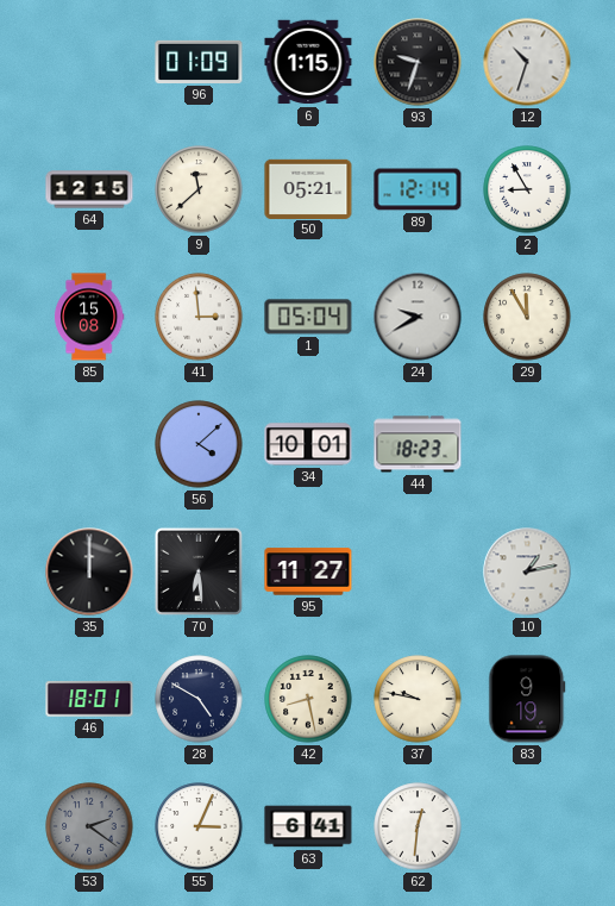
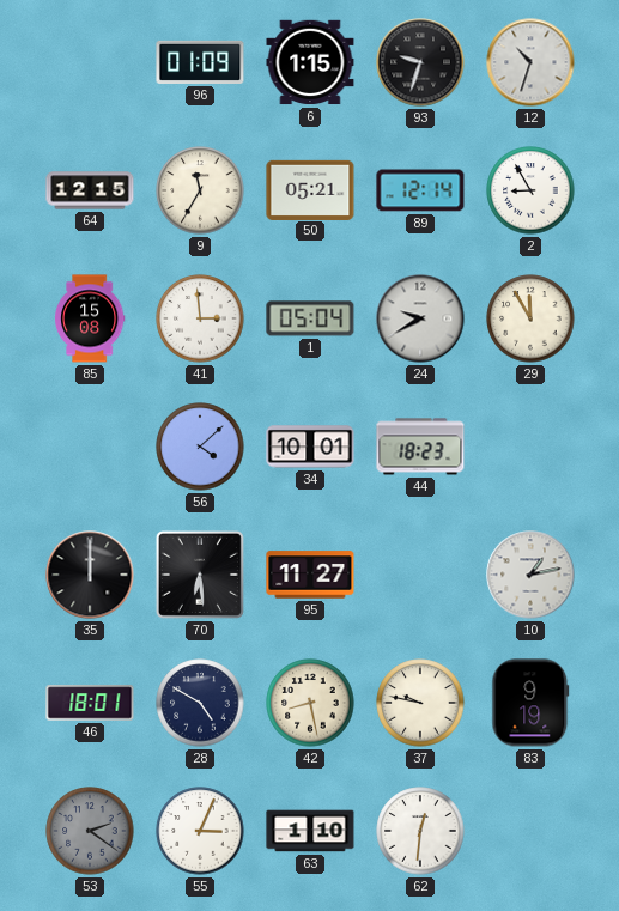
9: 11:38 -> 11:35
63: 6:41 -> 1:10
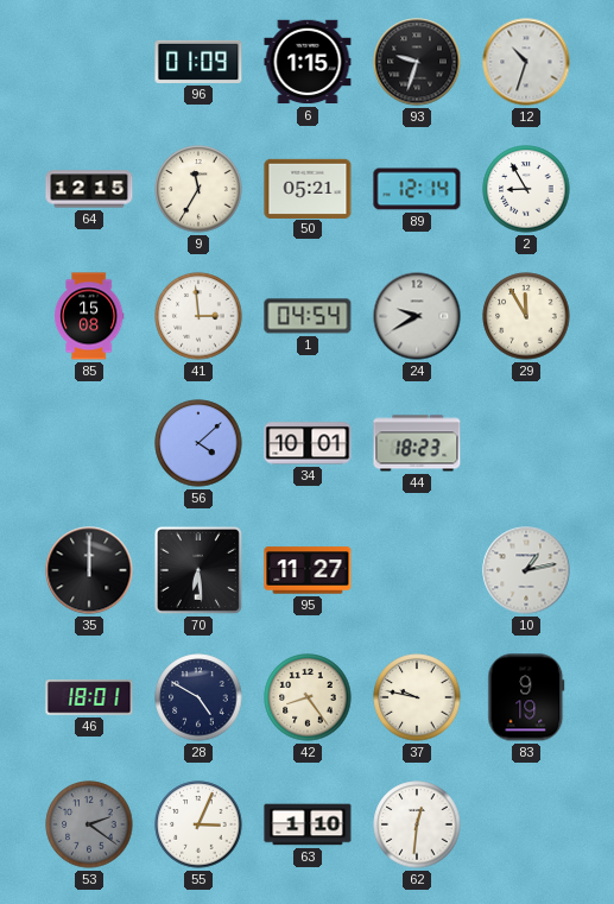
1: 05:04 -> 04:54
42: 8:28 -> 8:24
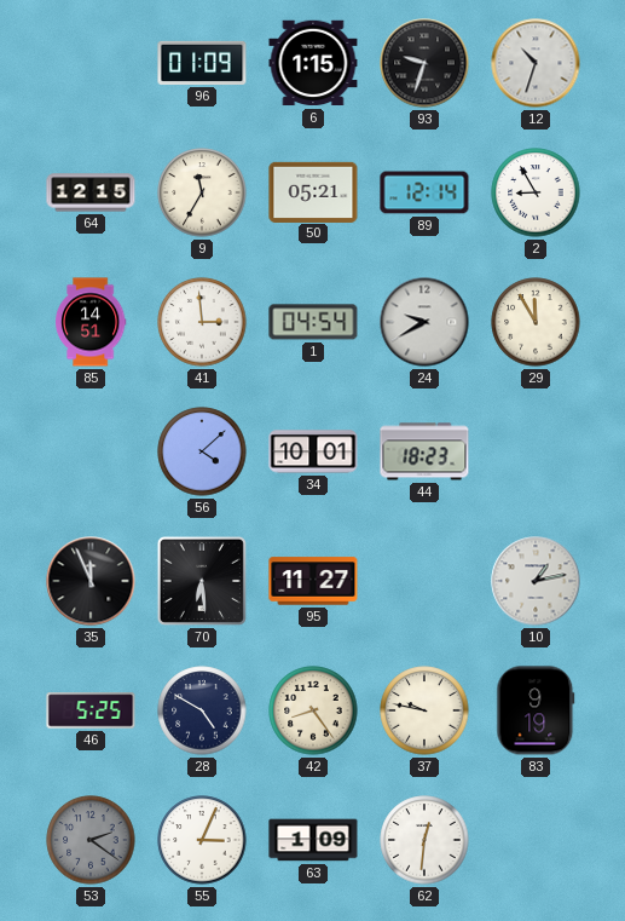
85: 15:08 -> 14:51
35: 12:00 -> 11:56
46: 18:01 -> 5:25
63: 1:10 -> 1:09
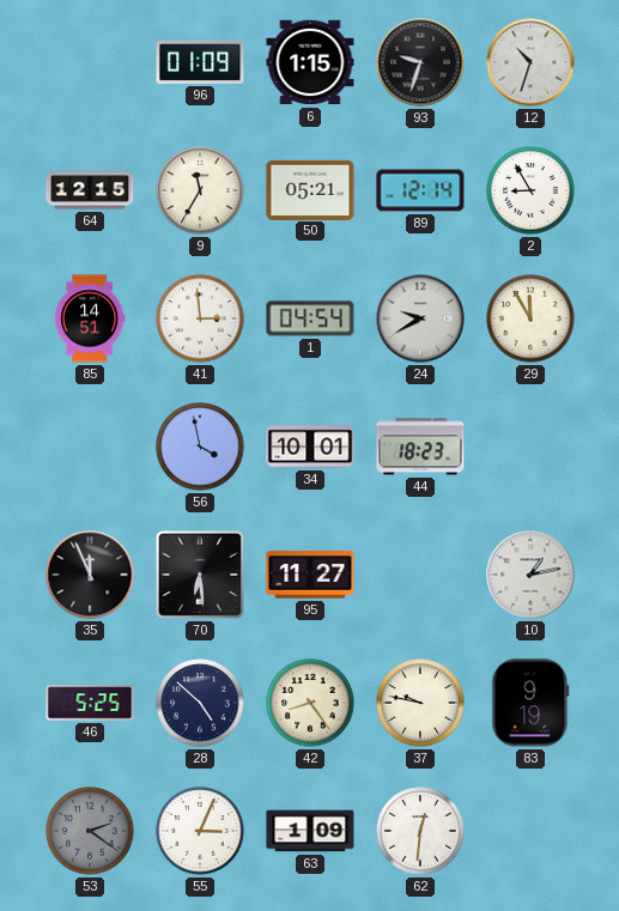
56: 4:08 -> 3:58
28: 4:50 -> 4:52
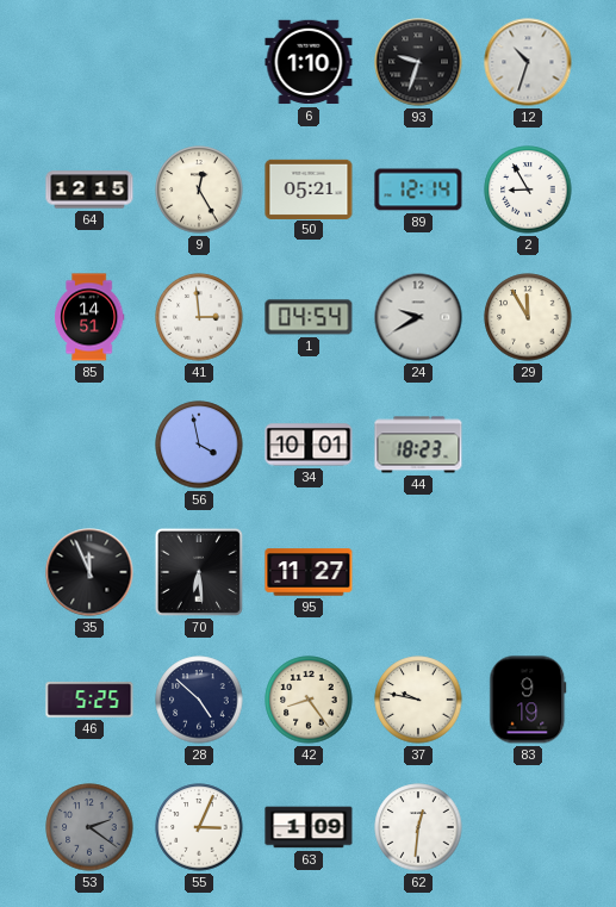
96: 01:09 -> none
6: 1:15 -> 1:10
9: 11:35 -> 12:25
10: 1:13 -> none
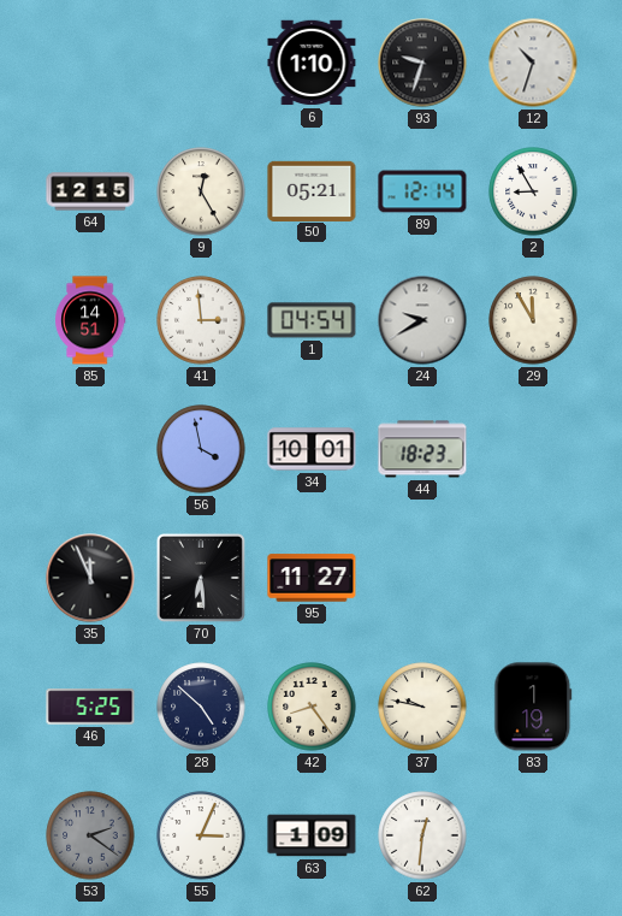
83: 9:19 -> 1:19
